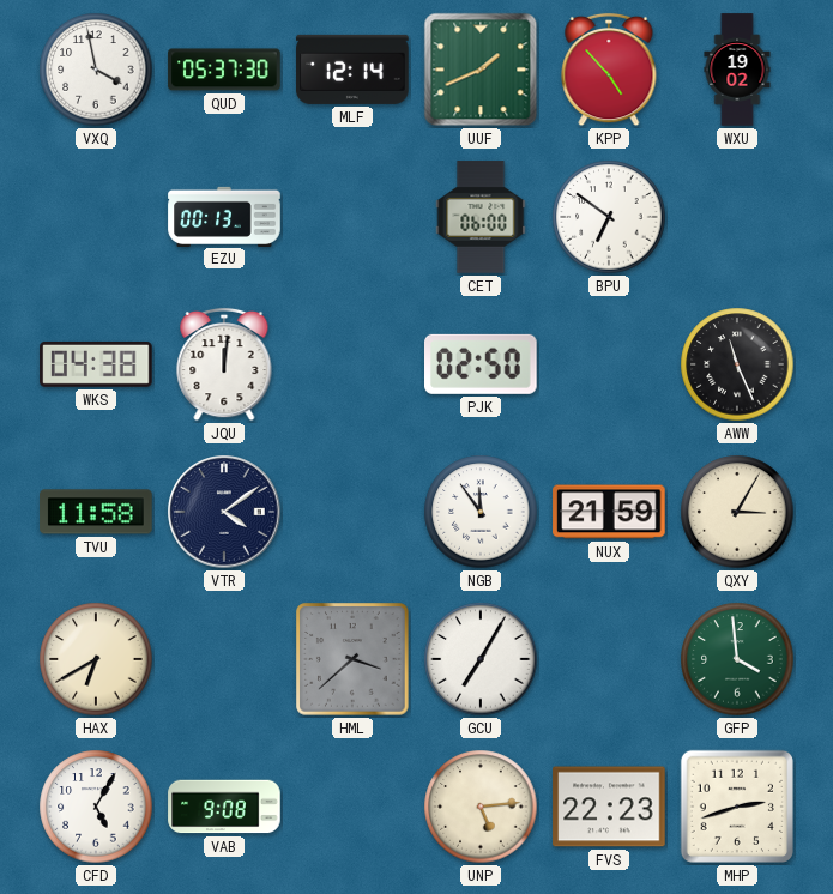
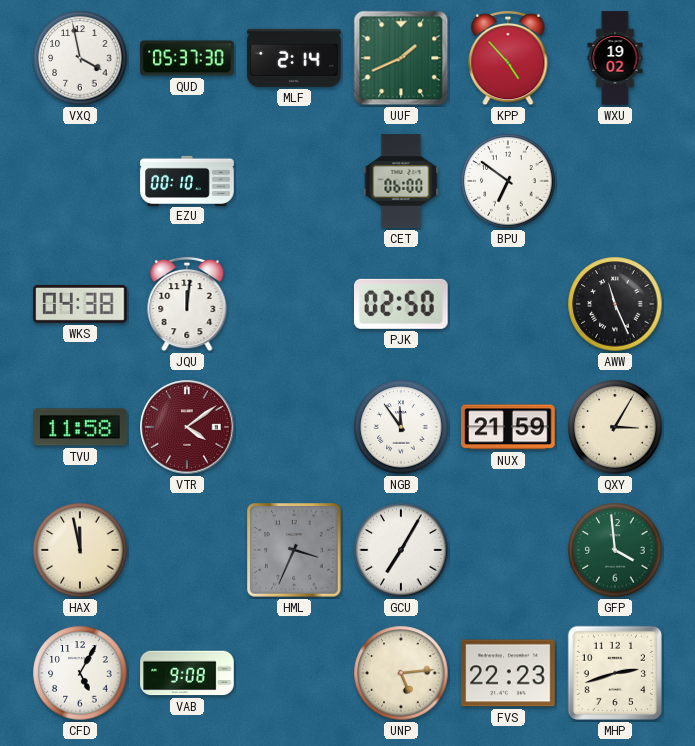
MLF: 12:14 -> 2:14
EZU: 00:13 -> 00:10
VTR dial: navy -> burgundy
HAX: 6:40 -> 11:58
HML: 3:38 -> 3:34
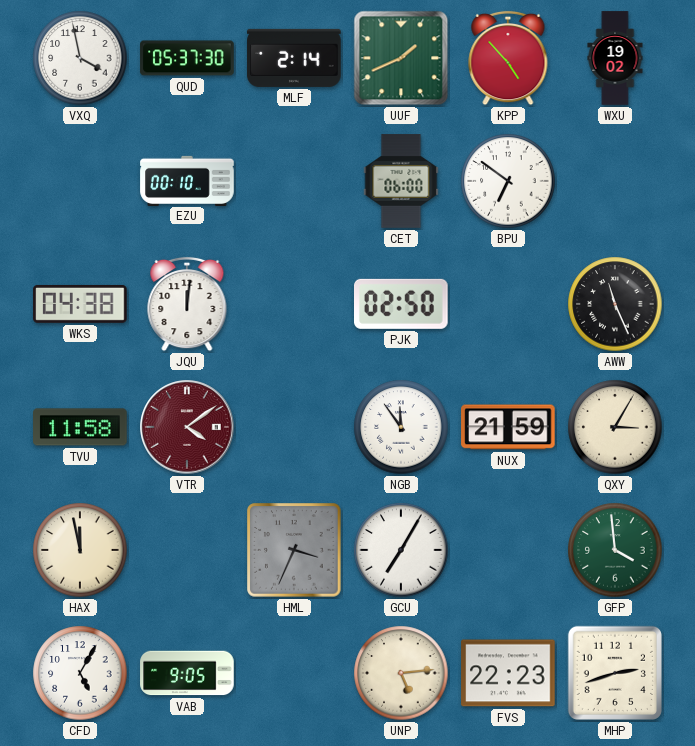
VAB: 9:08 -> 9:05
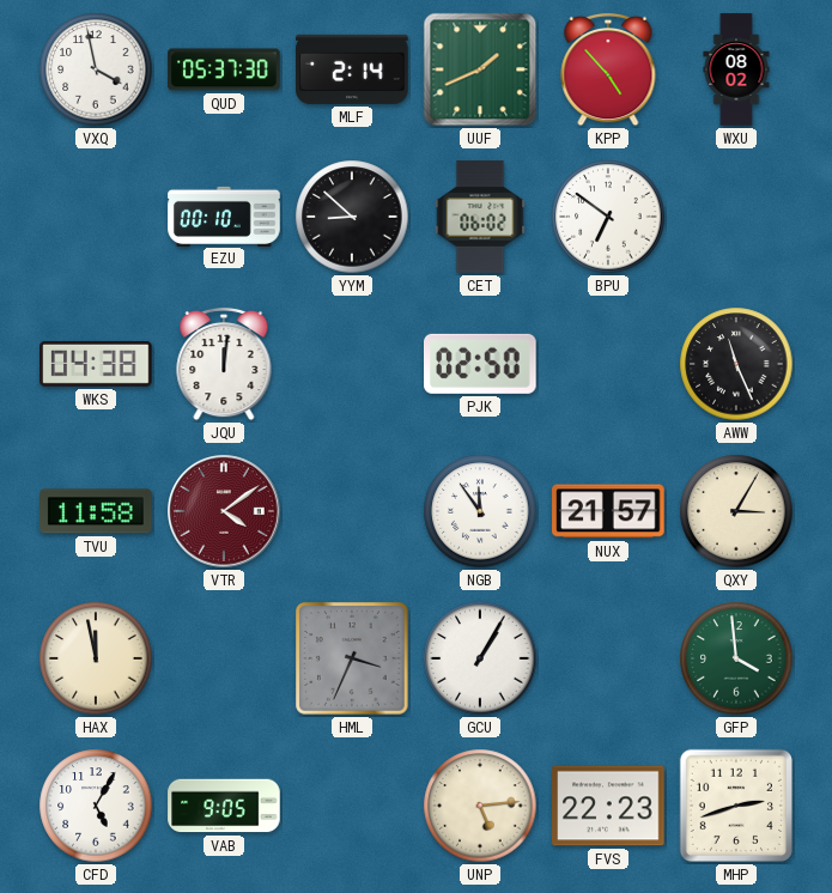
WXU: 19:02 -> 08:02
YYM: none -> 8:52
CET: 06:00 -> 06:02
NUX: 21:59 -> 21:57
GCU: 7:05 -> 1:05
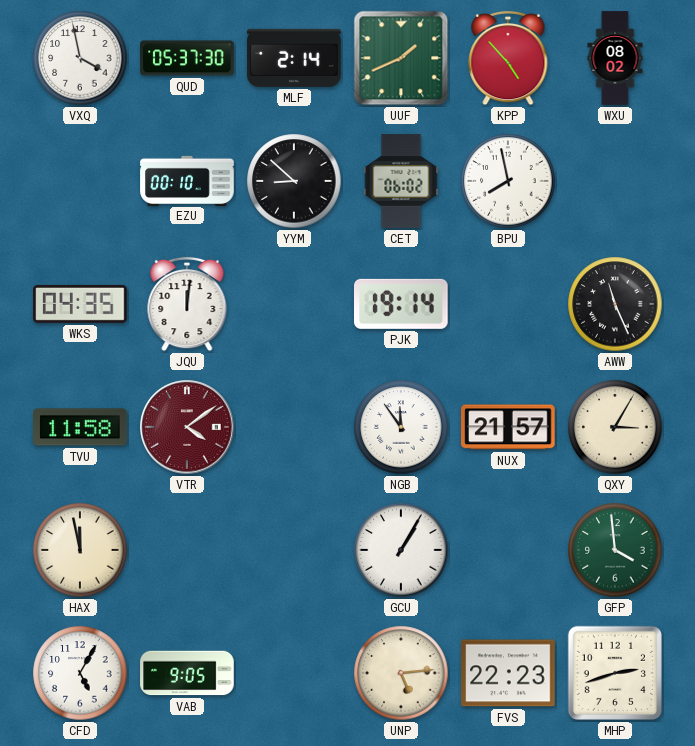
BPU: 6:51 -> 7:58
WKS: 04:38 -> 04:35
PJK: 02:50 -> 19:14
HML: 3:34 -> none
